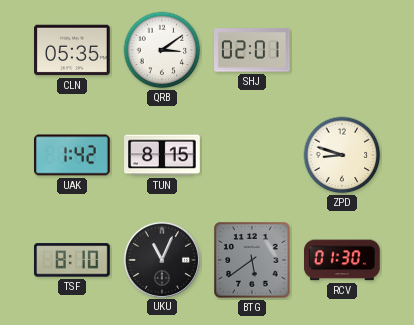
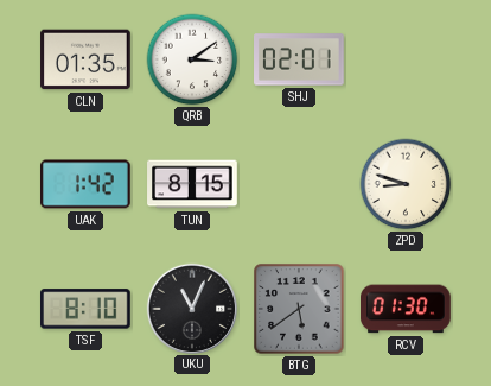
CLN: 05:35 -> 01:35
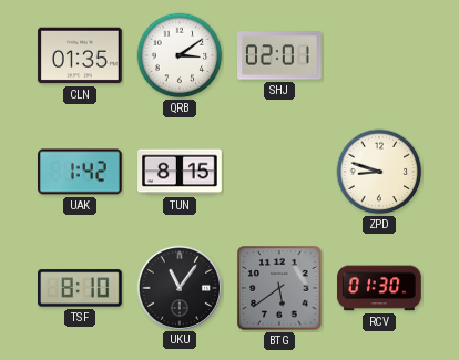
UKU: 11:04 -> 11:06
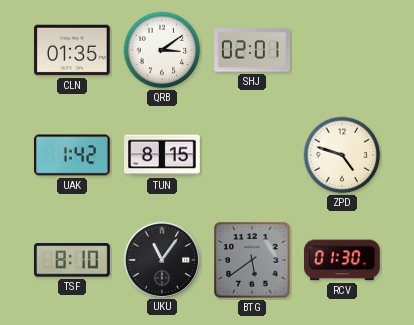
ZPD: 8:48 -> 4:48
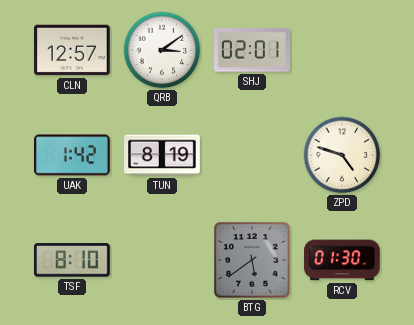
CLN: 01:35 -> 12:57
TUN: 8:15 -> 8:19
UKU: 11:06 -> none
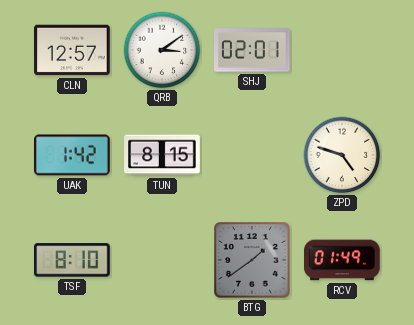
TUN: 8:19 -> 8:15
BTG: 5:39 -> 1:39
RCV: 01:30 -> 01:49
